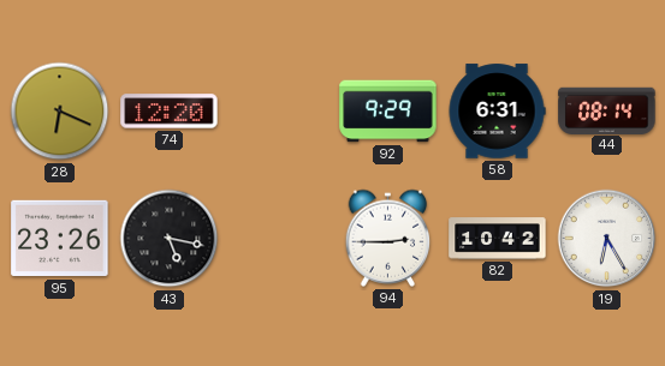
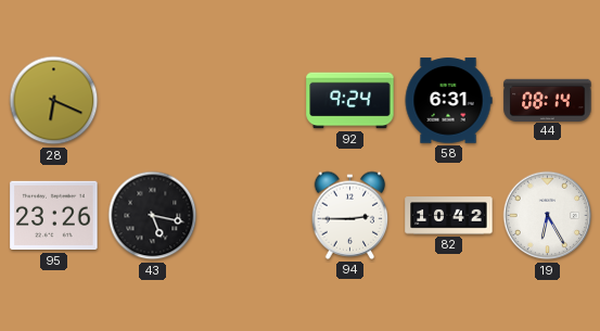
74: 12:20 -> none
92: 9:29 -> 9:24
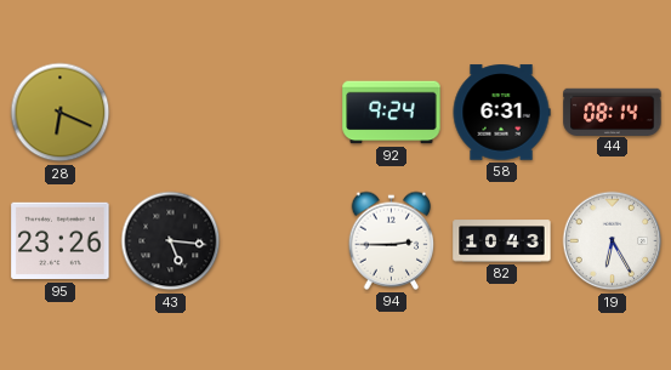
43: 5:17 -> 5:16
82: 10:42 -> 10:43
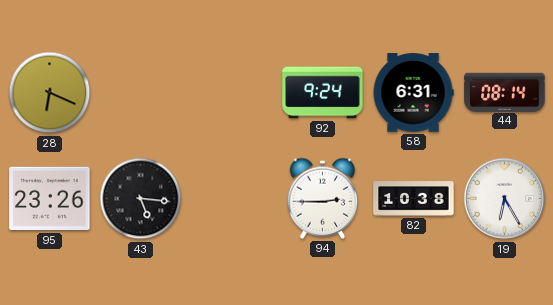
82: 10:43 -> 10:38
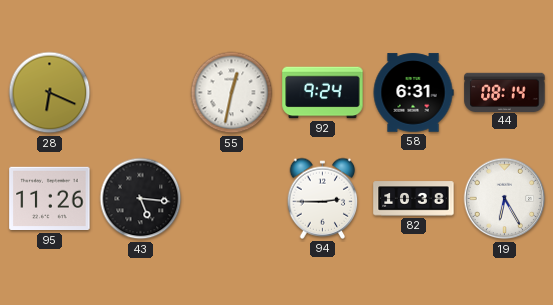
55: none -> 12:32
95: 23:26 -> 11:26
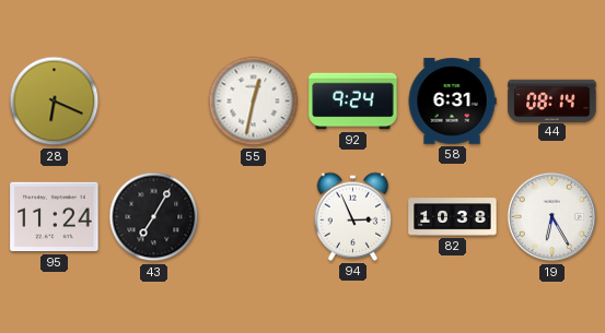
95: 11:26 -> 11:24
43: 5:16 -> 7:05
94: 2:45 -> 2:56
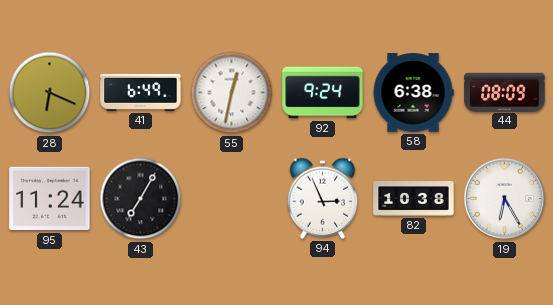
41: none -> 6:49
58: 6:31 -> 6:38
44: 08:14 -> 08:09
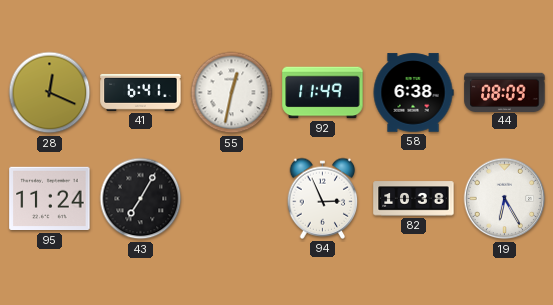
28: 6:19 -> 12:19
41: 6:49 -> 6:41
92: 9:24 -> 11:49
